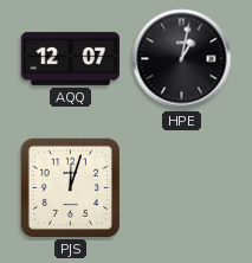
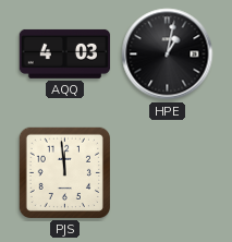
AQQ: 12:07 -> 4:03
PJS: 12:03 -> 11:59
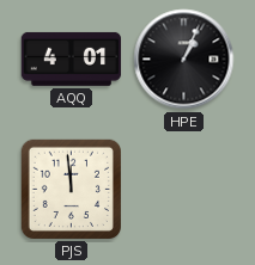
AQQ: 4:03 -> 4:01
HPE: 1:02 -> 1:04
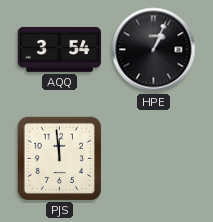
AQQ: 4:01 -> 3:54
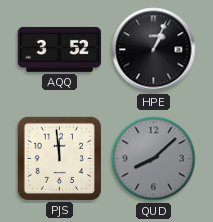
AQQ: 3:54 -> 3:52
QUD: none -> 8:08
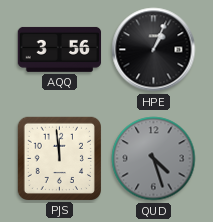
AQQ: 3:52 -> 3:56
QUD: 8:08 -> 4:27
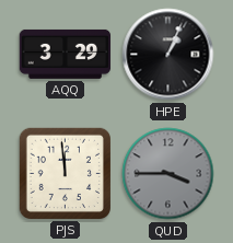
AQQ: 3:56 -> 3:29
QUD: 4:27 -> 3:45
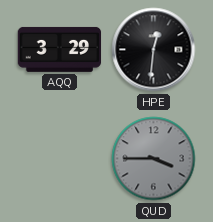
HPE: 1:04 -> 12:31
PJS: 11:59 -> none
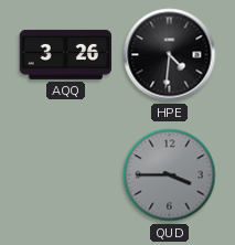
AQQ: 3:29 -> 3:26
HPE: 12:31 -> 4:31
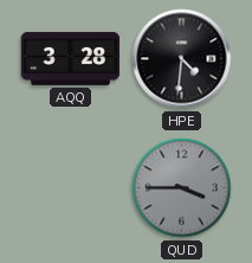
AQQ: 3:26 -> 3:28
